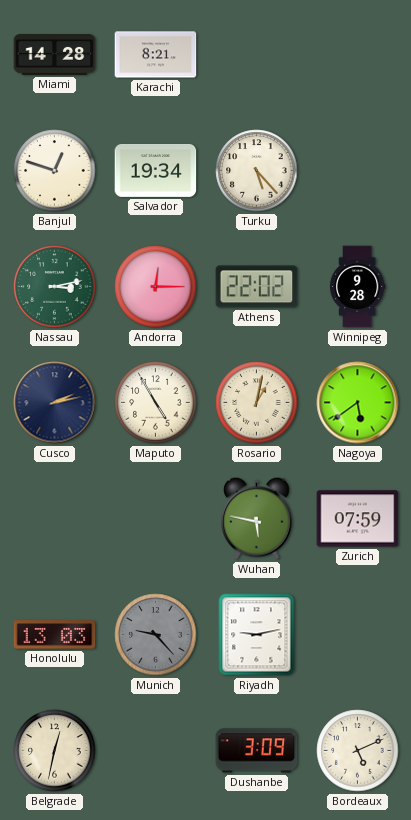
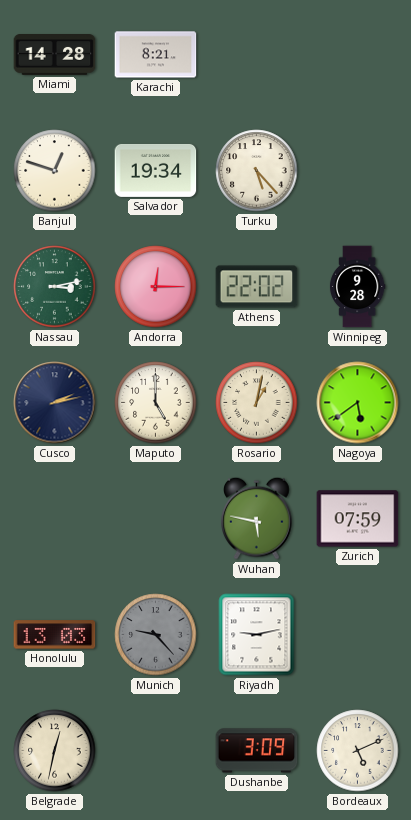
Maputo: 4:55 -> 5:00
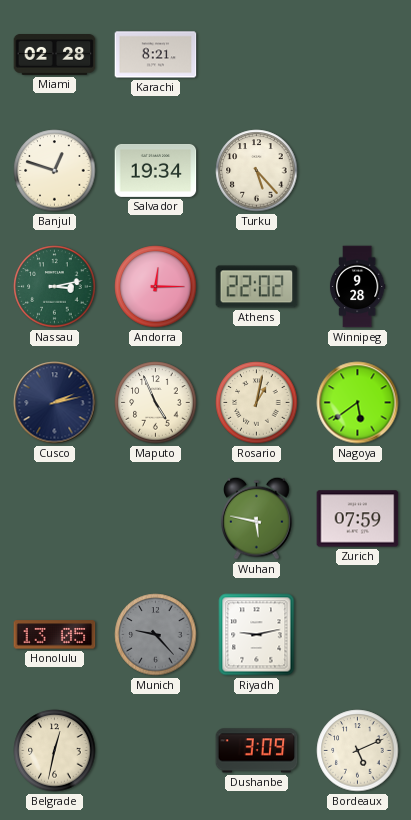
Miami: 14:28 -> 02:28
Maputo: 5:00 -> 4:56
Honolulu: 13:03 -> 13:05
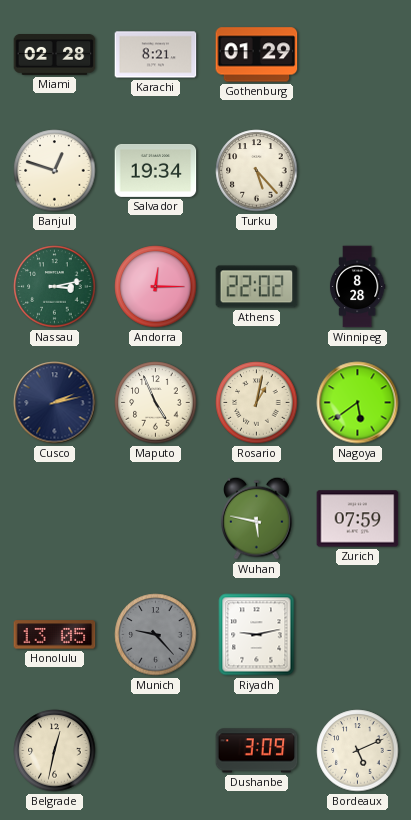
Gothenburg: none -> 01:29
Winnipeg: 9:28 -> 8:28
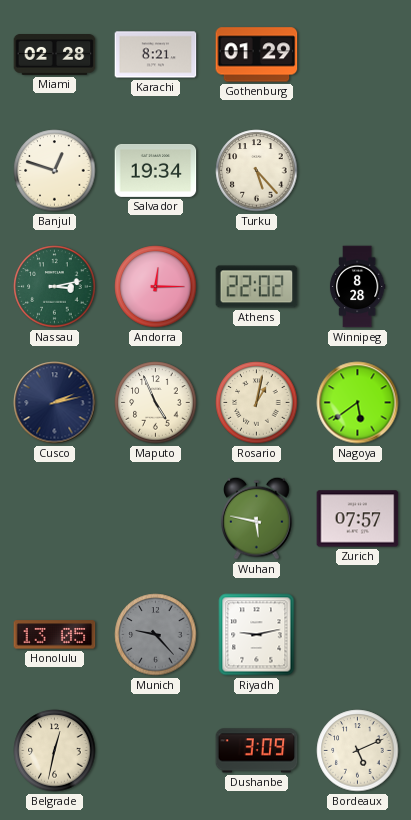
Zurich: 07:59 -> 07:57
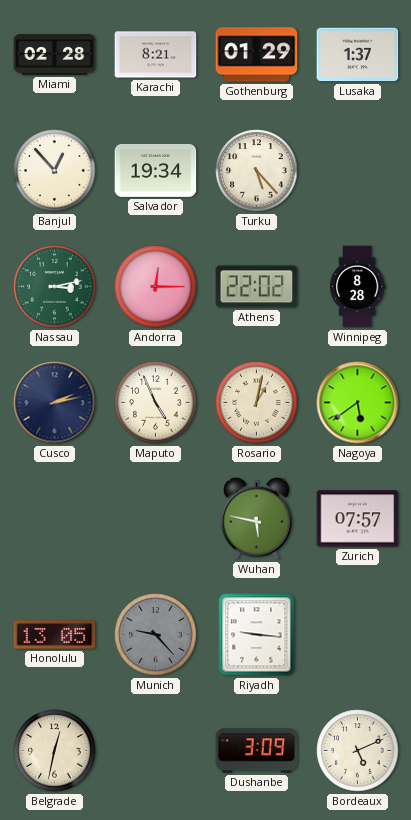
Lusaka: none -> 1:37
Banjul: 12:48 -> 12:53
Riyadh: 9:13 -> 9:16
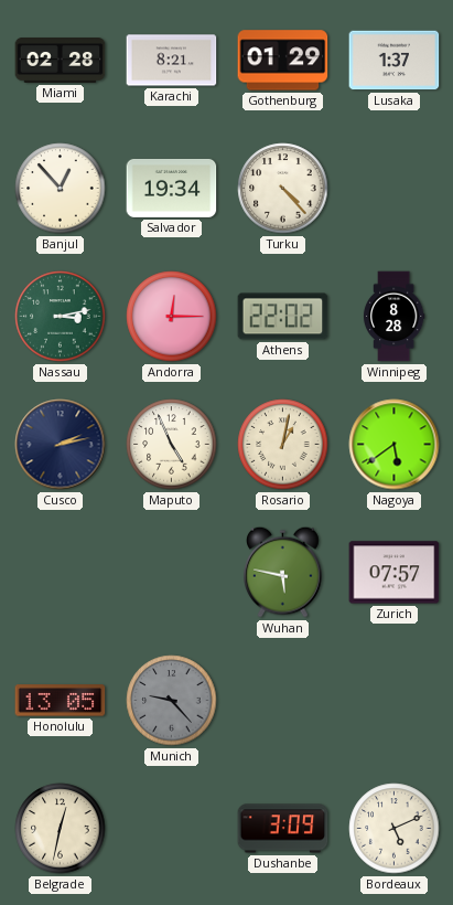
Turku: 5:23 -> 4:23
Riyadh: 9:16 -> none
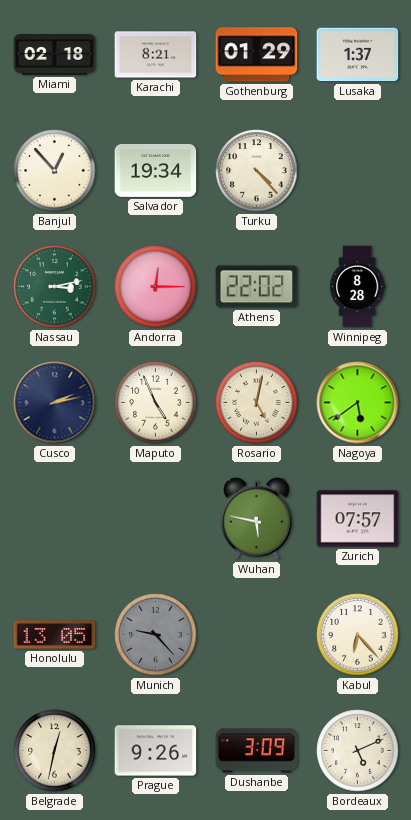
Miami: 02:28 -> 02:18
Rosario: 1:02 -> 5:02
Kabul: none -> 6:23
Prague: none -> 9:26
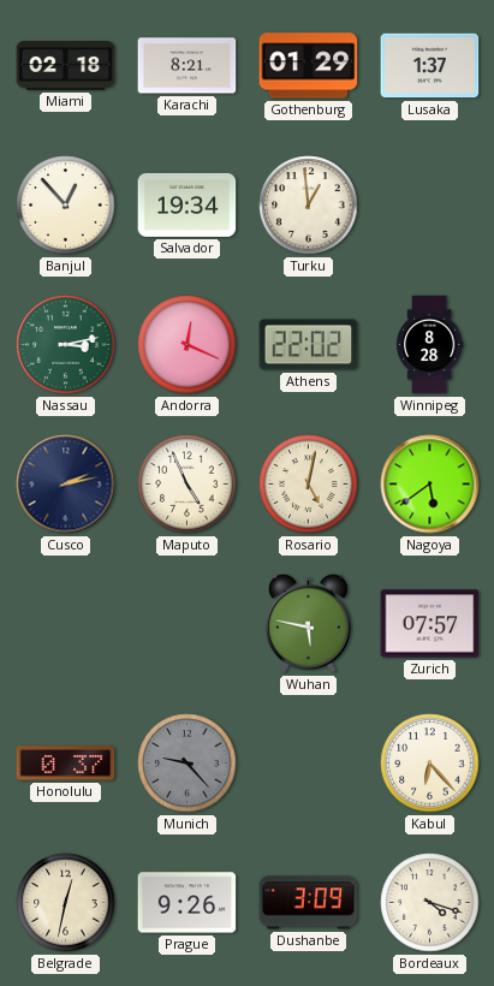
Turku: 4:23 -> 12:59
Andorra: 12:15 -> 12:19
Honolulu: 13:05 -> 0:37
Bordeaux: 5:11 -> 4:18
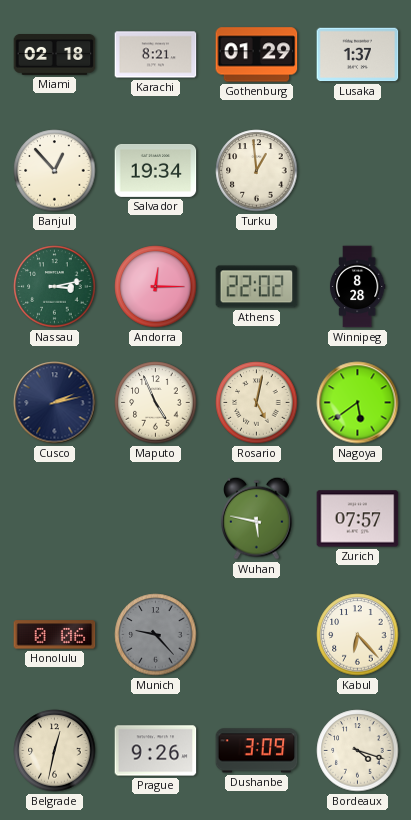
Andorra: 12:19 -> 12:15
Honolulu: 0:37 -> 0:06
